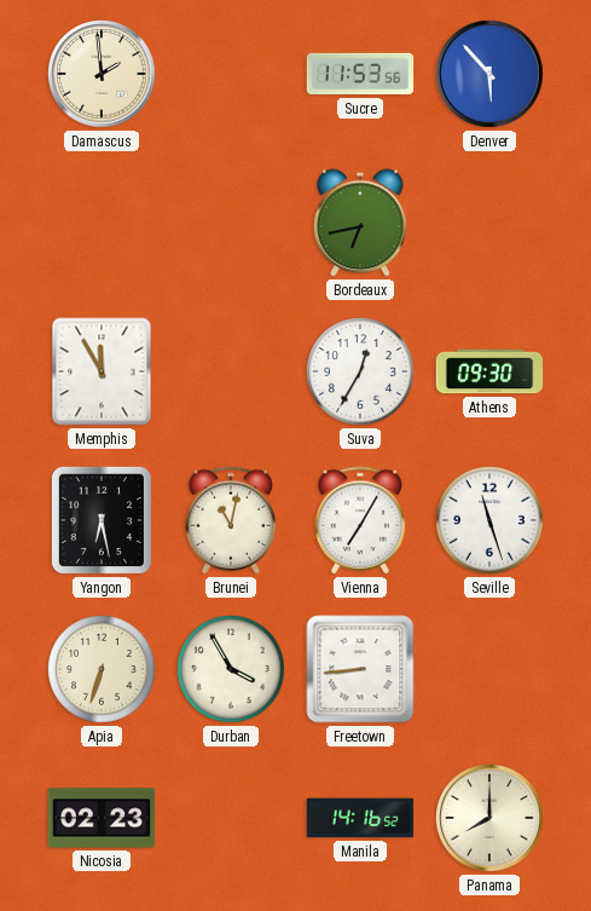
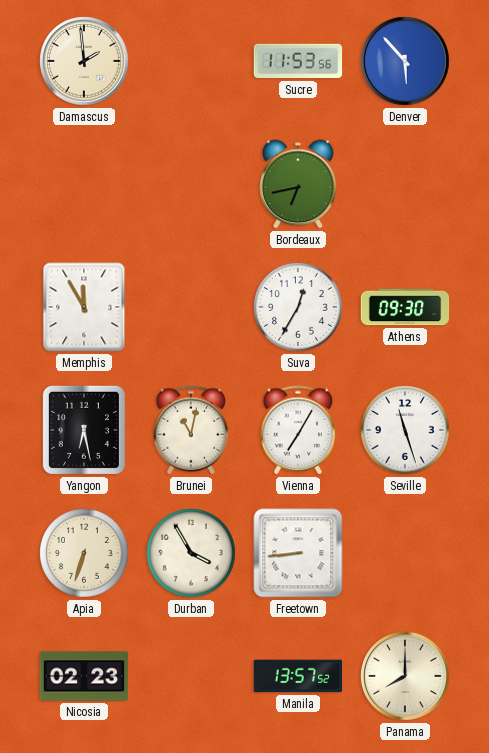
Manila: 14:16 -> 13:57
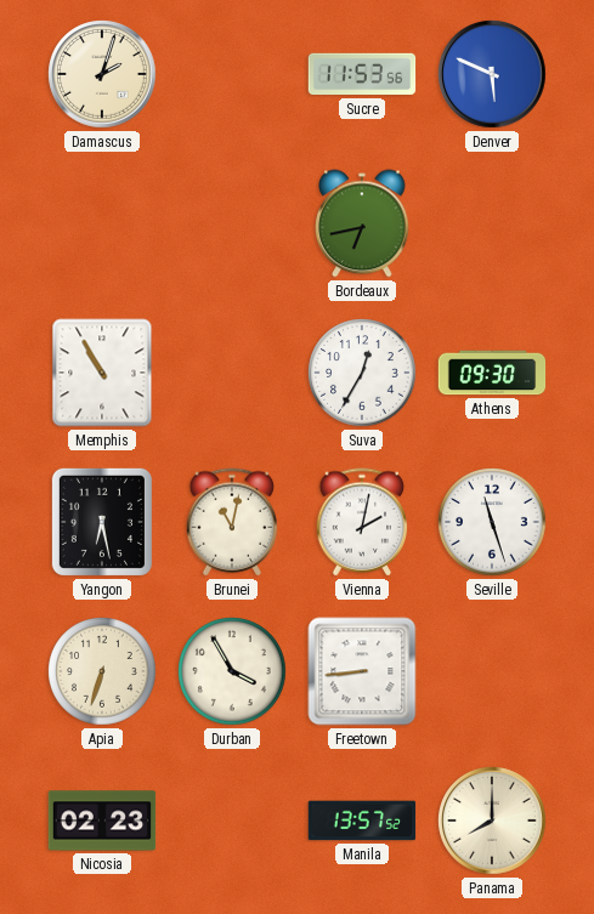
Damascus: 1:59 -> 2:03
Denver: 5:53 -> 5:49
Memphis: 11:55 -> 10:55
Vienna: 7:05 -> 2:02
